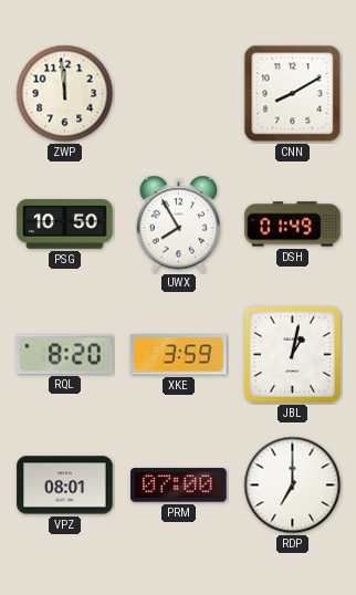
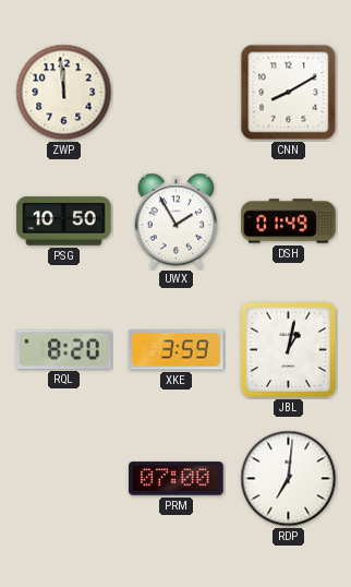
UWX: 7:55 -> 1:55
VPZ: 08:01 -> none
RDP: 7:00 -> 7:01
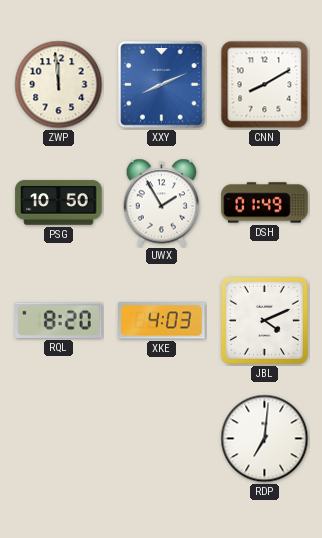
XXY: none -> 8:11
XKE: 3:59 -> 4:03
JBL: 1:02 -> 4:11
PRM: 07:00 -> none
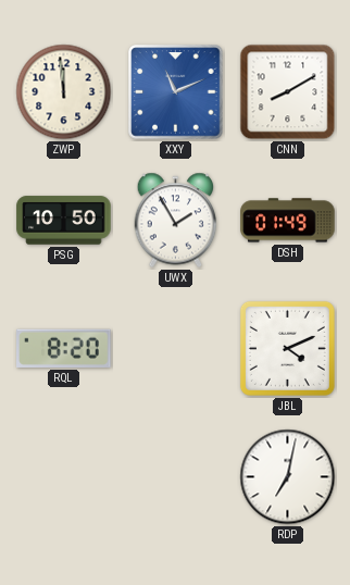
XXY: 8:11 -> 11:11
XKE: 4:03 -> none
RDP: 7:01 -> 7:02
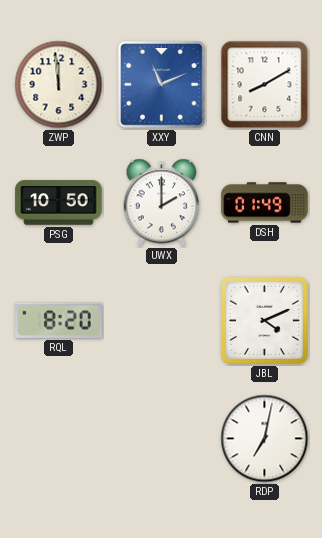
UWX: 1:55 -> 2:00
